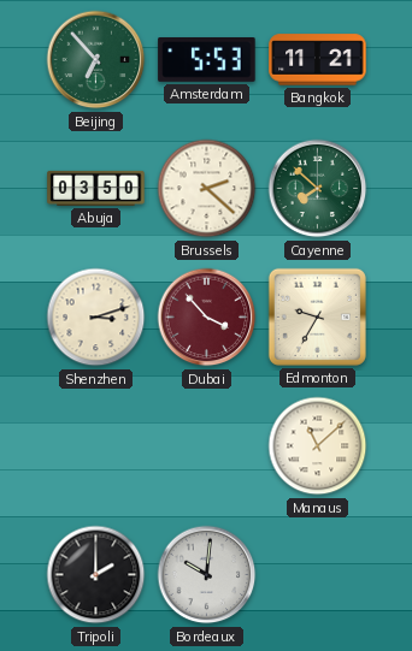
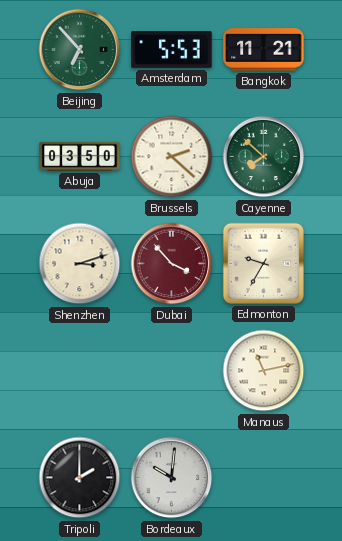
Manaus: 11:08 -> 11:13
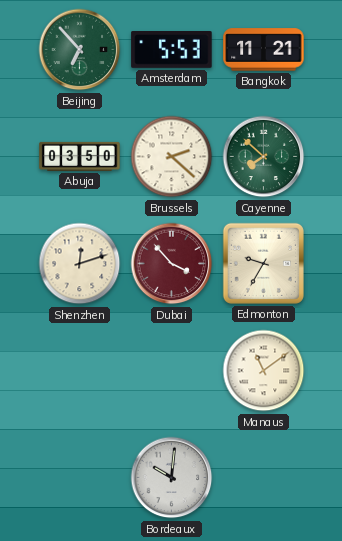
Shenzhen: 3:12 -> 12:12
Manaus: 11:13 -> 11:09
Tripoli: 2:00 -> none
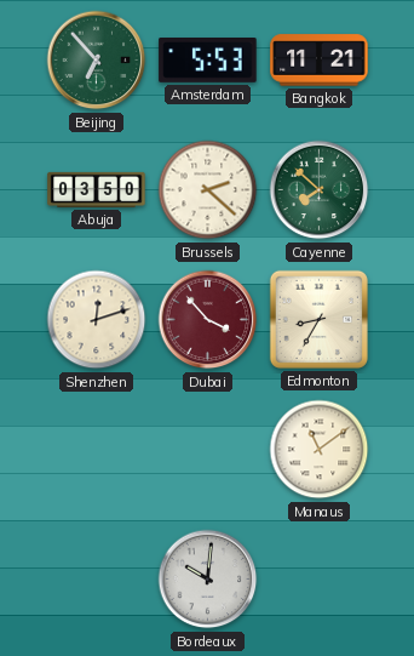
Edmonton: 9:35 -> 8:35
